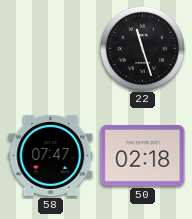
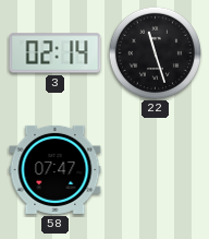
3: none -> 02:14
50: 02:18 -> none
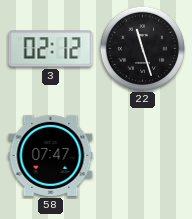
3: 02:14 -> 02:12
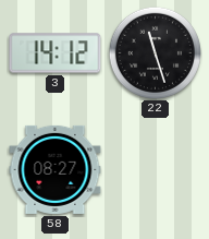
3: 02:12 -> 14:12
58: 07:47 -> 08:27
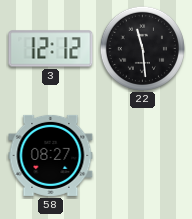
3: 14:12 -> 12:12
22: 11:27 -> 11:29
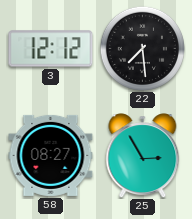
22: 11:29 -> 7:29
25: none -> 2:55
